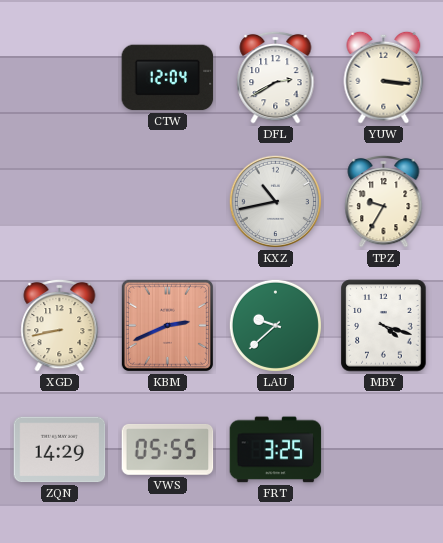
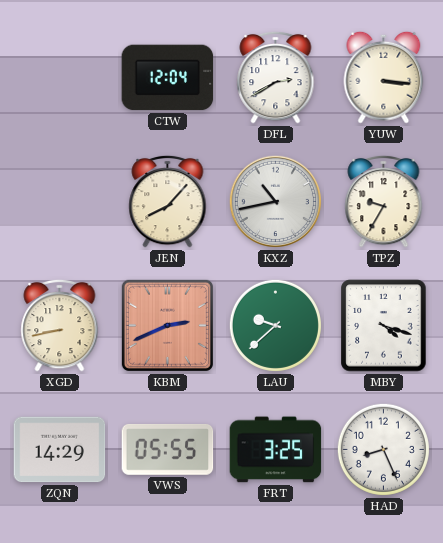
JEN: none -> 8:07
HAD: none -> 8:26
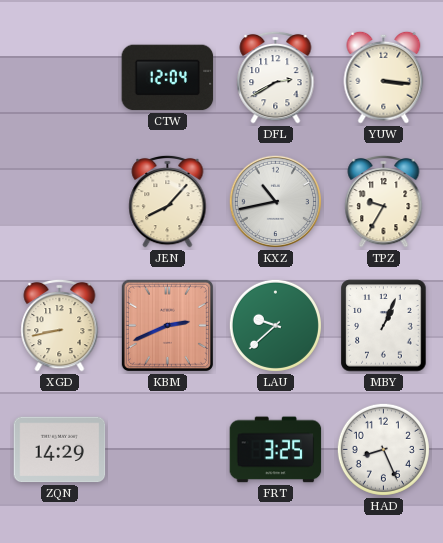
MBY: 4:18 -> 1:04
VWS: 05:55 -> none
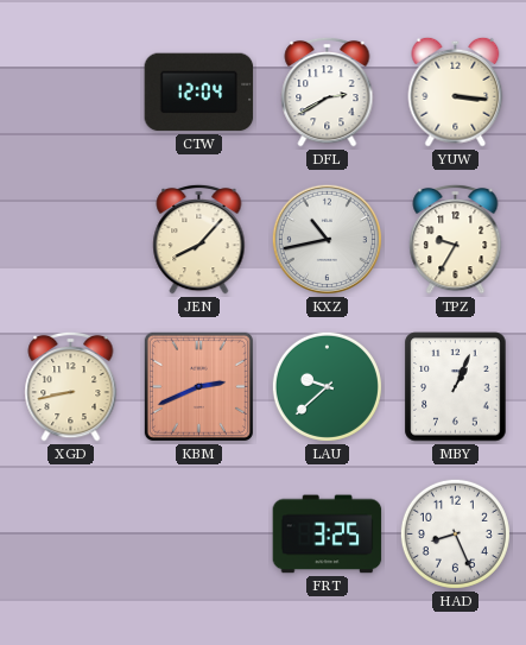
ZQN: 14:29 -> none
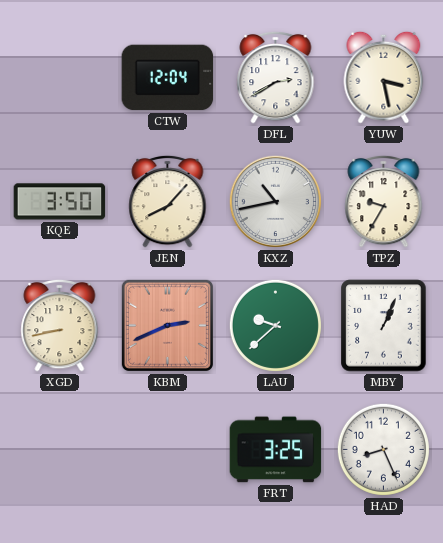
YUW: 3:16 -> 3:28
KQE: none -> 3:50
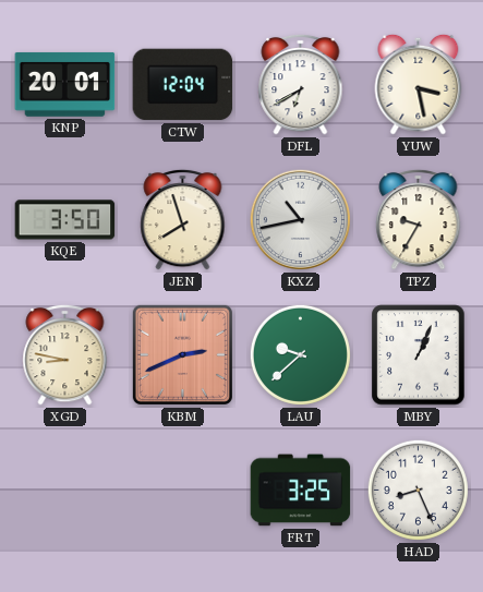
KNP: none -> 20:01
DFL: 2:40 -> 6:40
JEN: 8:07 -> 7:57
XGD: 8:43 -> 8:47
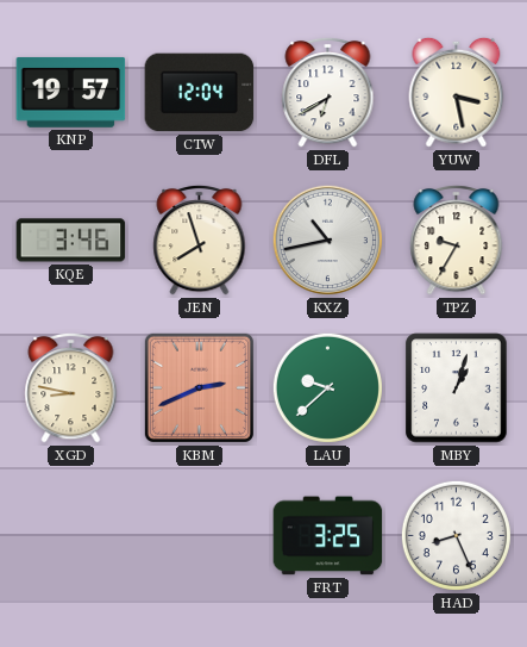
KNP: 20:01 -> 19:57
KQE: 3:50 -> 3:46
MBY: 1:04 -> 1:03
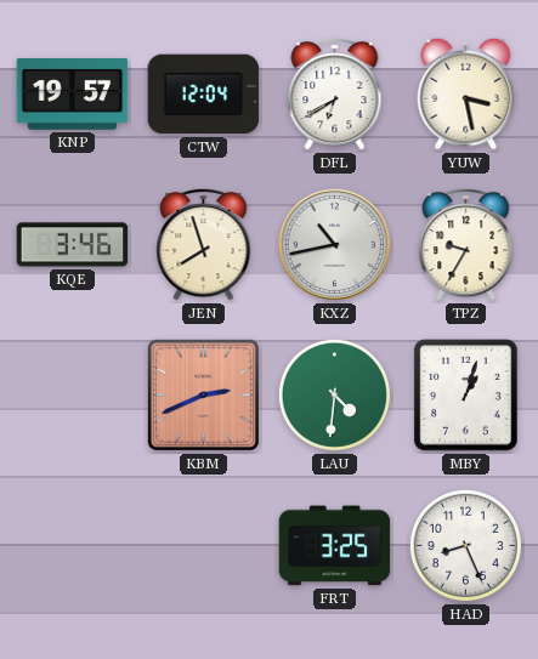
XGD: 8:47 -> none
LAU: 9:38 -> 4:31
